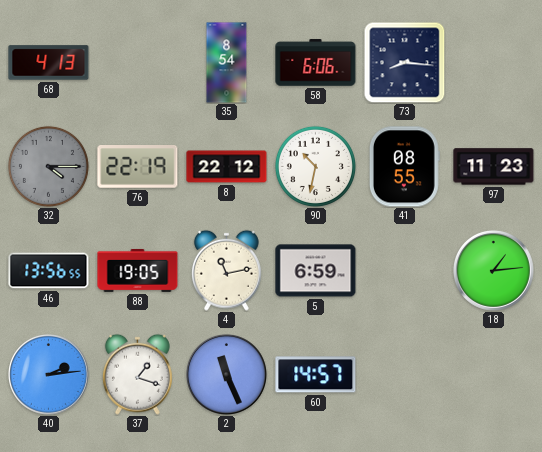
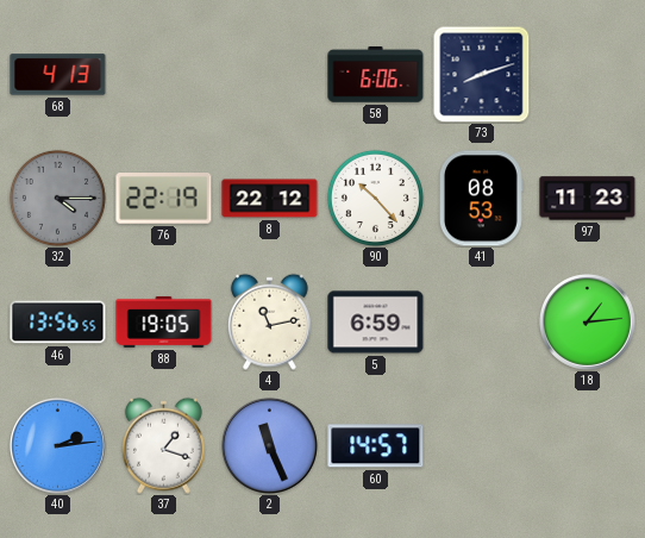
35: 8:54 -> none
73: 8:16 -> 8:12
90: 10:32 -> 10:23
41: 08:55 -> 08:53
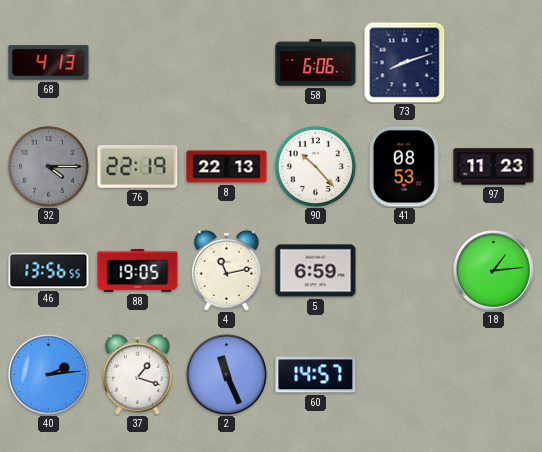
8: 22:12 -> 22:13
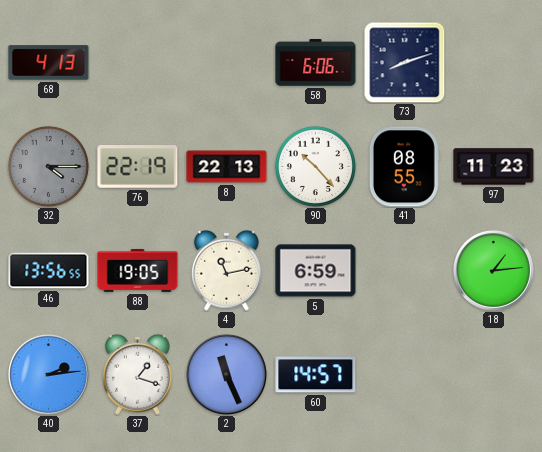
41: 08:53 -> 08:55
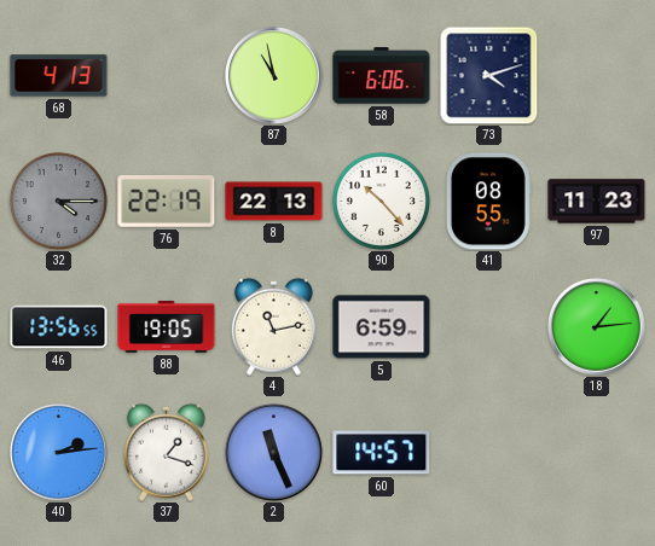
87: none -> 10:58
73: 8:12 -> 4:12
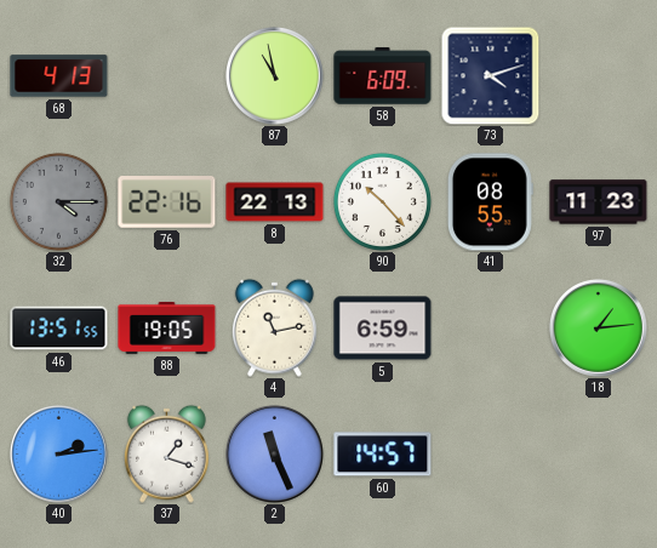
58: 6:06 -> 6:09
76: 22:19 -> 22:16
46: 13:56 -> 13:51
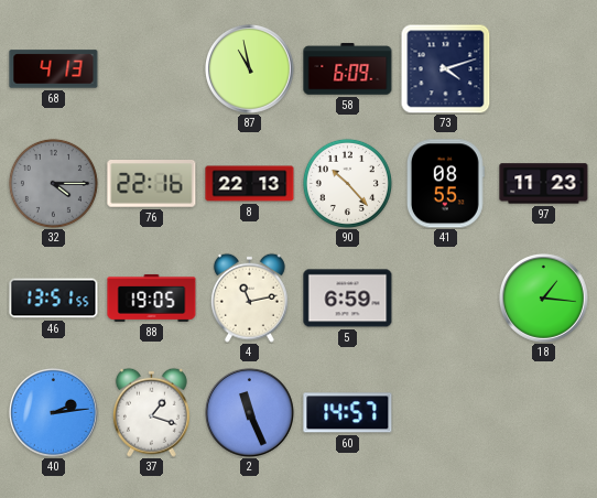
18: 1:14 -> 1:16
